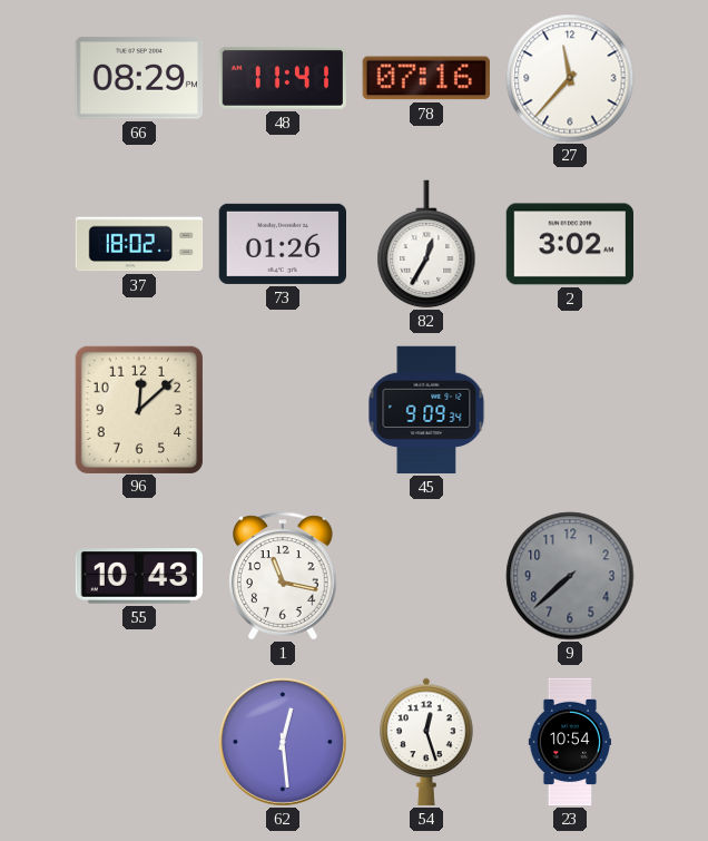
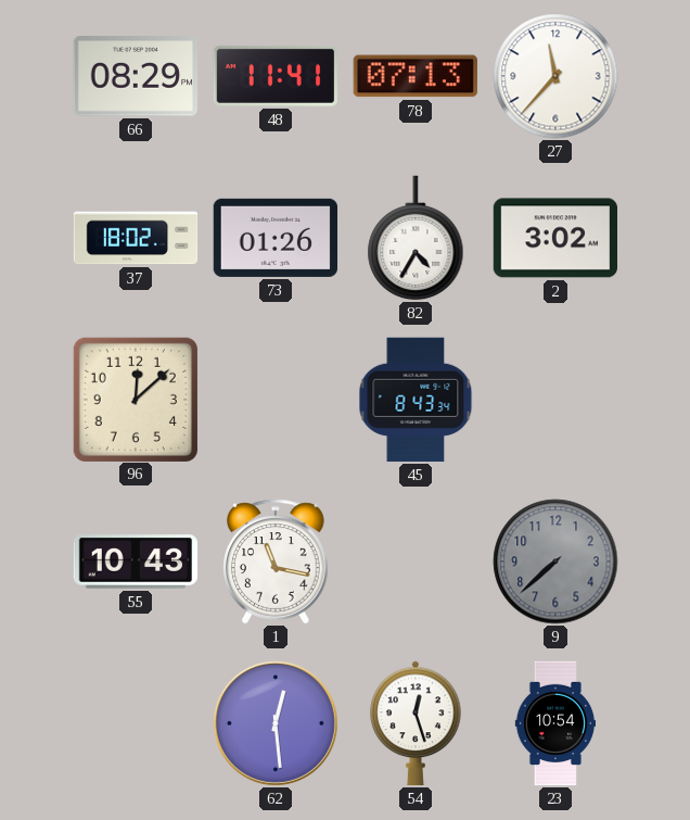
78: 07:16 -> 07:13
82: 12:35 -> 4:35
45: 9:09 -> 8:43
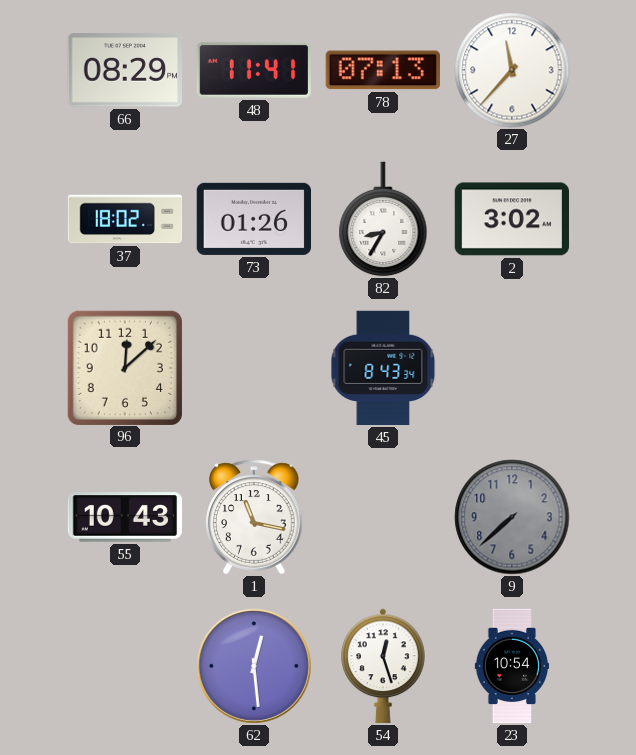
82: 4:35 -> 8:35
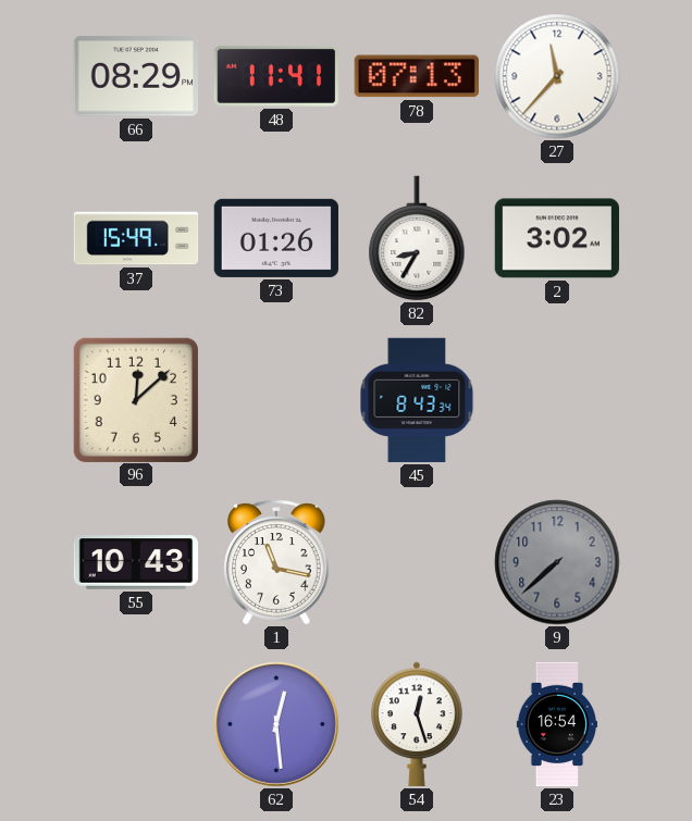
37: 18:02 -> 15:49
23: 10:54 -> 16:54
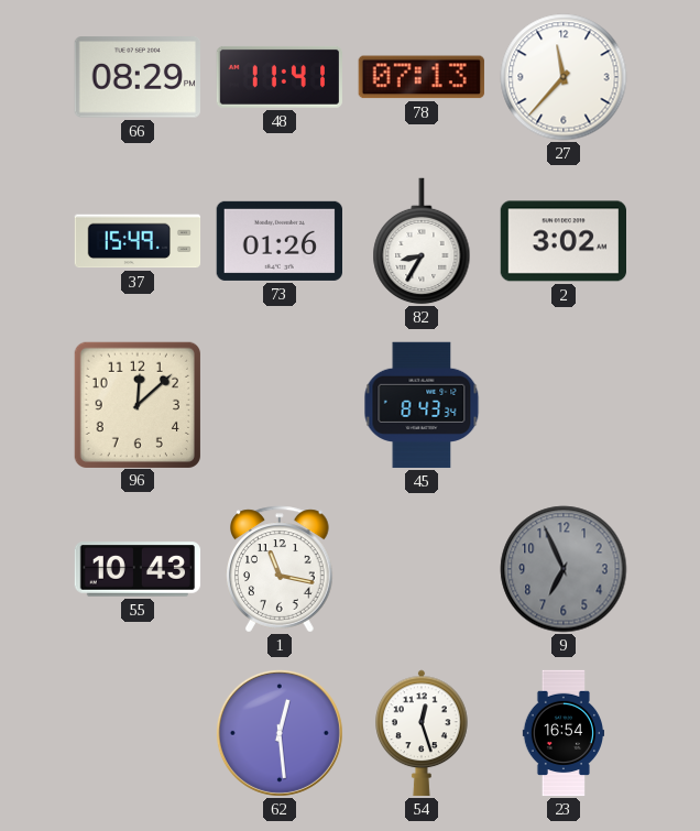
9: 7:38 -> 6:56
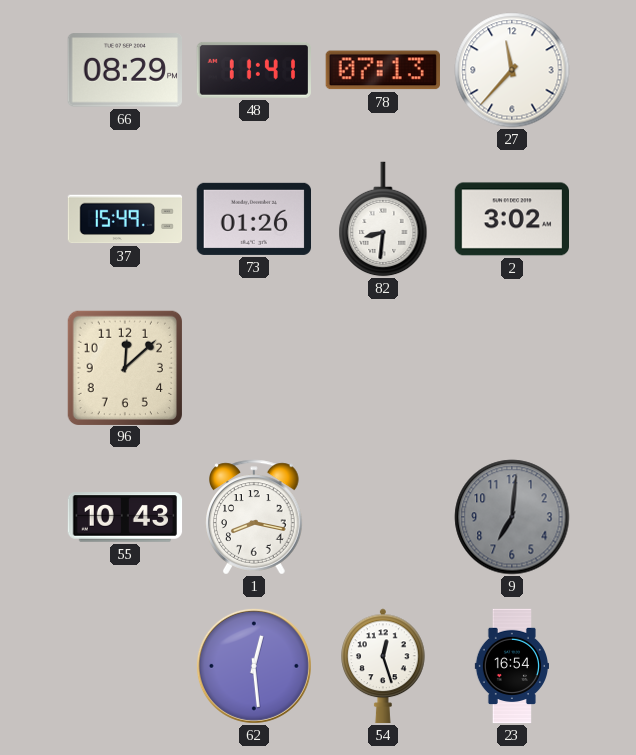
82: 8:35 -> 8:31
45: 8:43 -> none
1: 11:17 -> 8:17
9: 6:56 -> 7:01
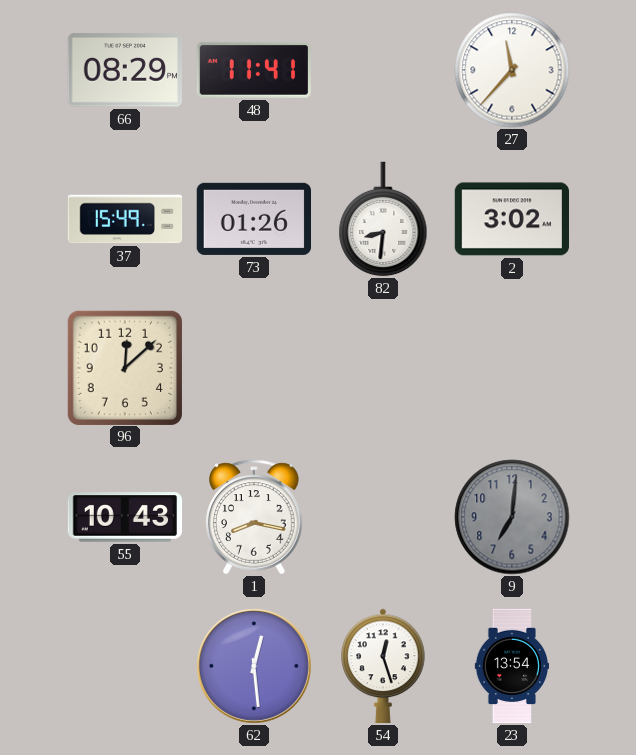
78: 07:13 -> none
23: 16:54 -> 13:54
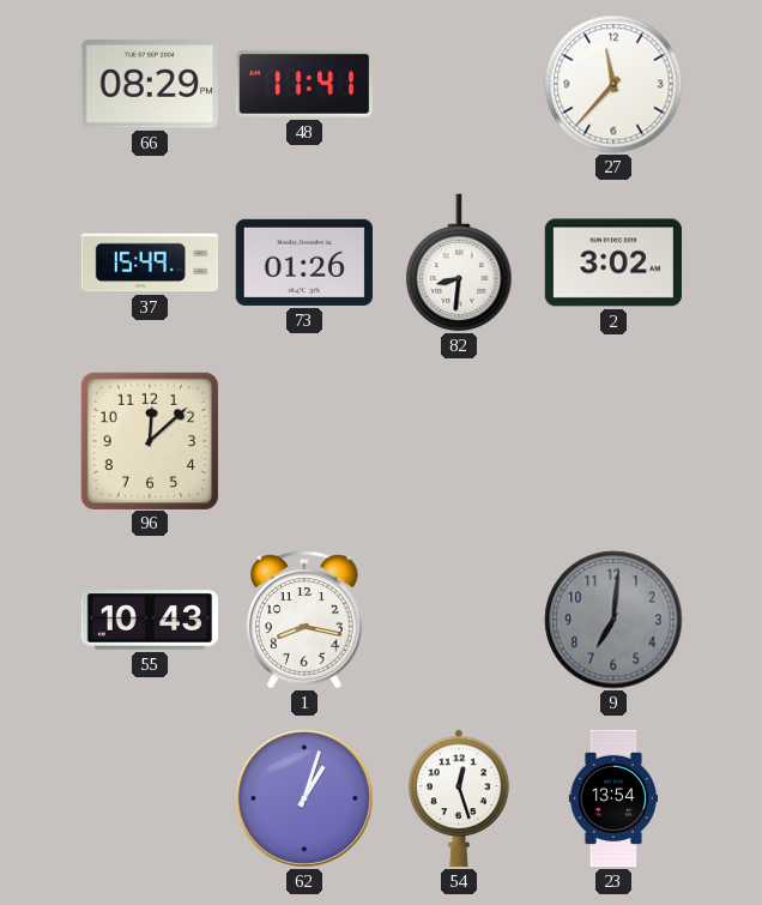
62: 12:29 -> 1:03
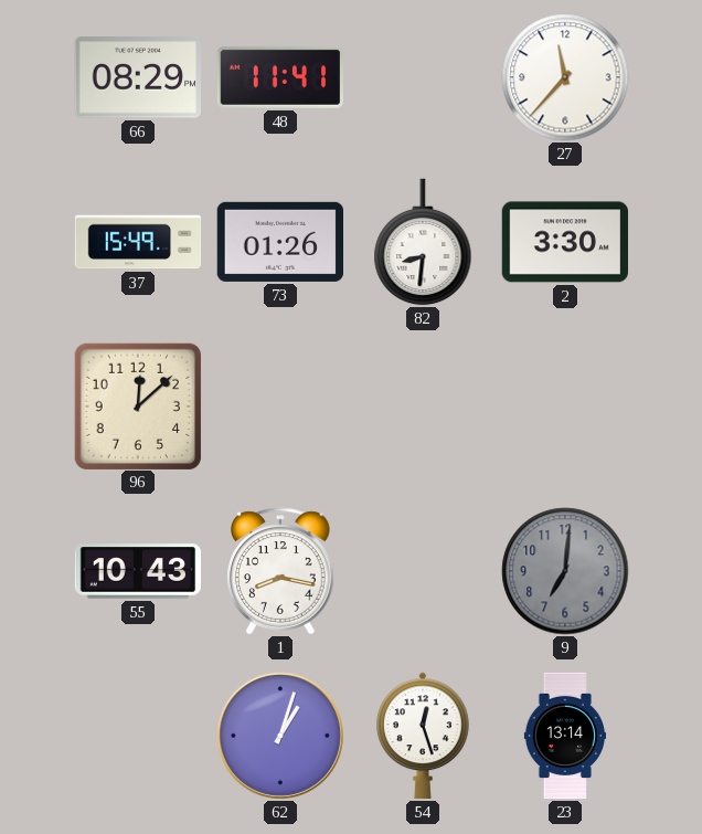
2: 3:02 -> 3:30
23: 13:54 -> 13:14
